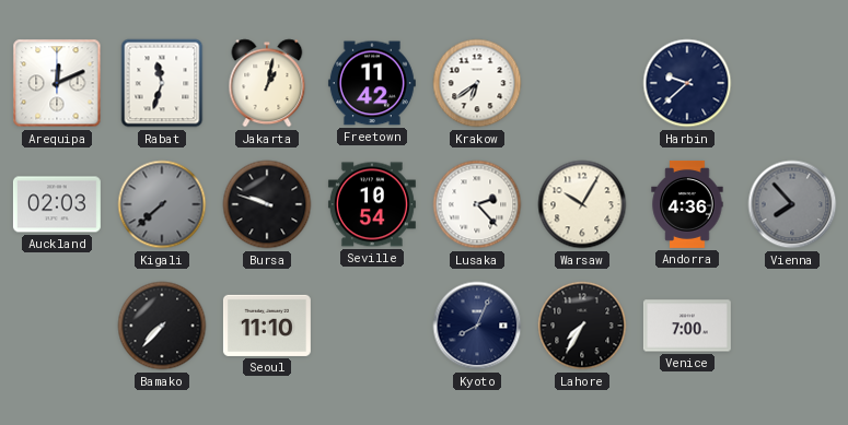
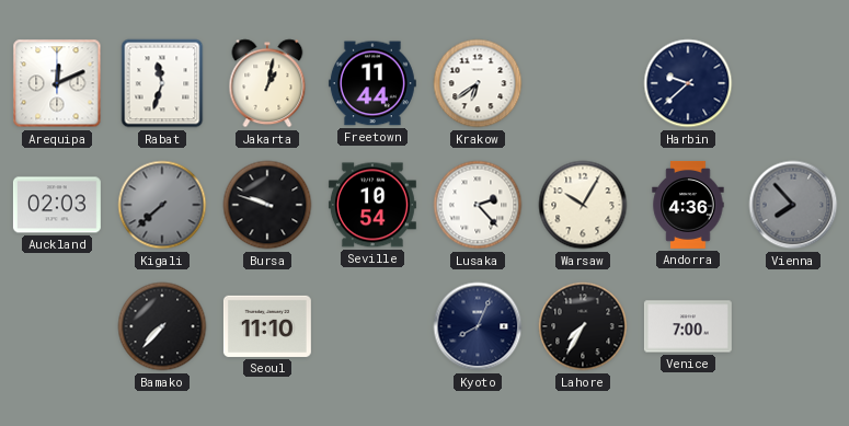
Freetown: 11:42 -> 11:44
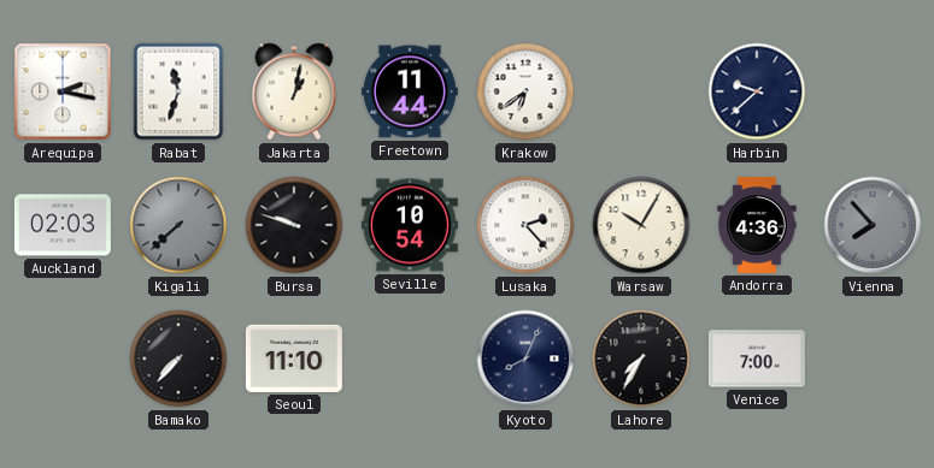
Arequipa: 12:11 -> 2:17
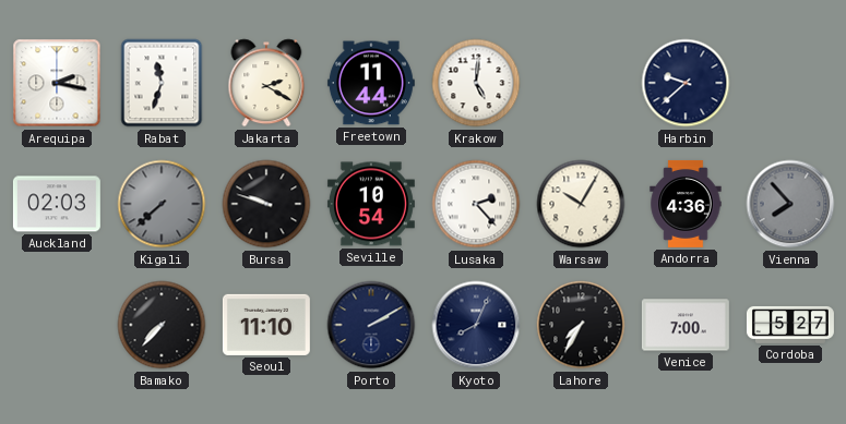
Jakarta: 1:02 -> 2:20
Krakow: 6:39 -> 5:01
Porto: none -> 2:10
Cordoba: none -> 5:27
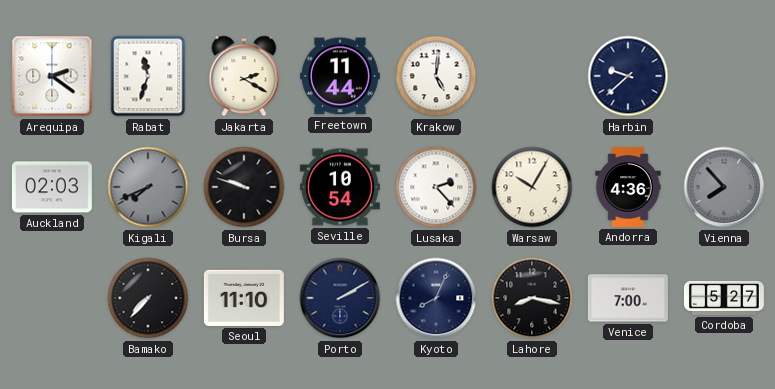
Arequipa: 2:17 -> 2:21
Kigali: 7:38 -> 7:41
Lahore: 7:35 -> 8:17
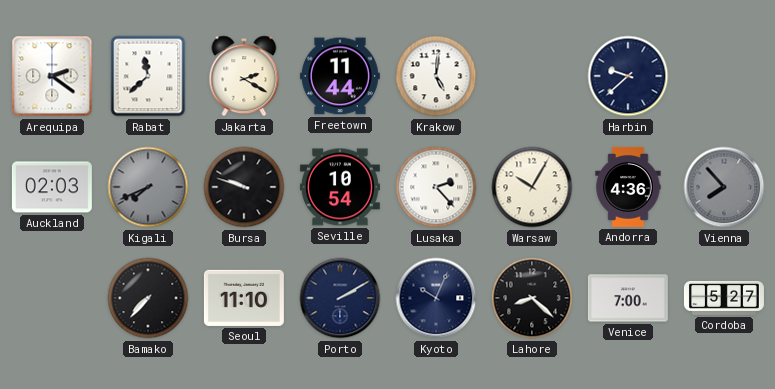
Rabat: 11:33 -> 11:38
Kyoto: 8:04 -> 10:04
Lahore: 8:17 -> 8:22
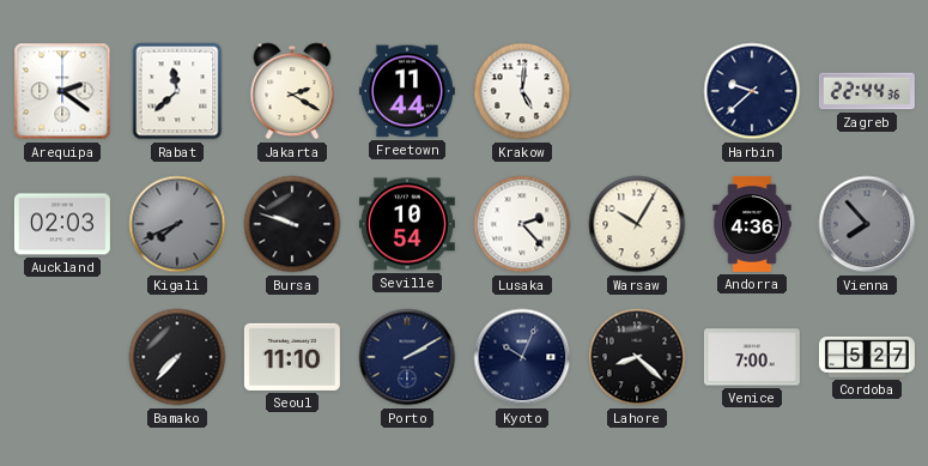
Zagreb: none -> 22:44
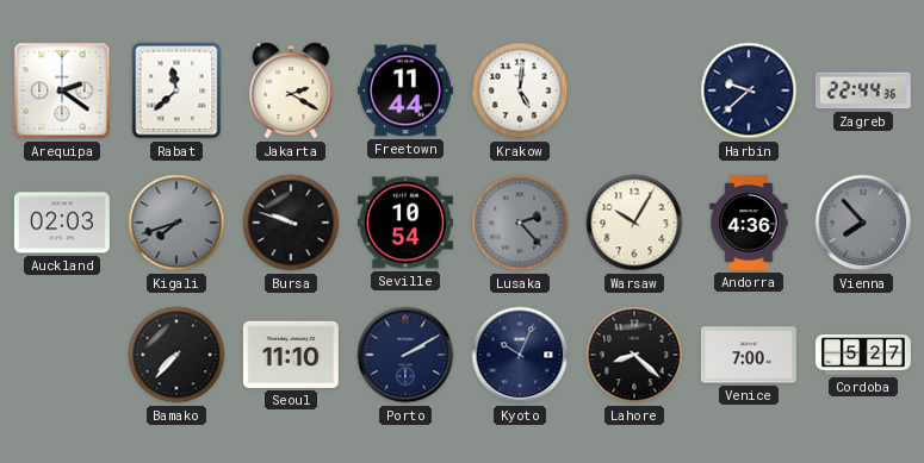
Kigali: 7:41 -> 7:42
Lusaka dial: white -> grey
